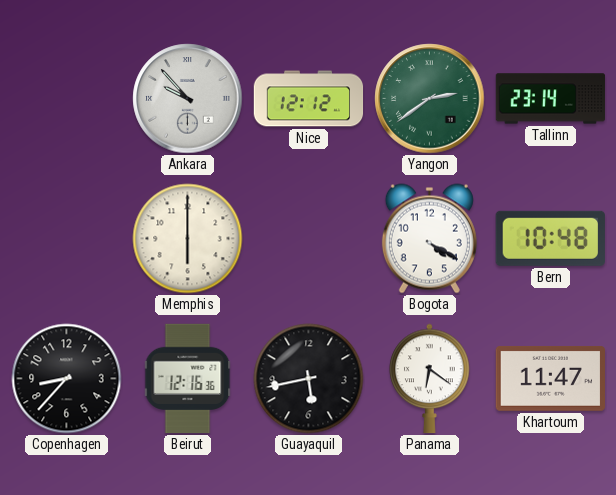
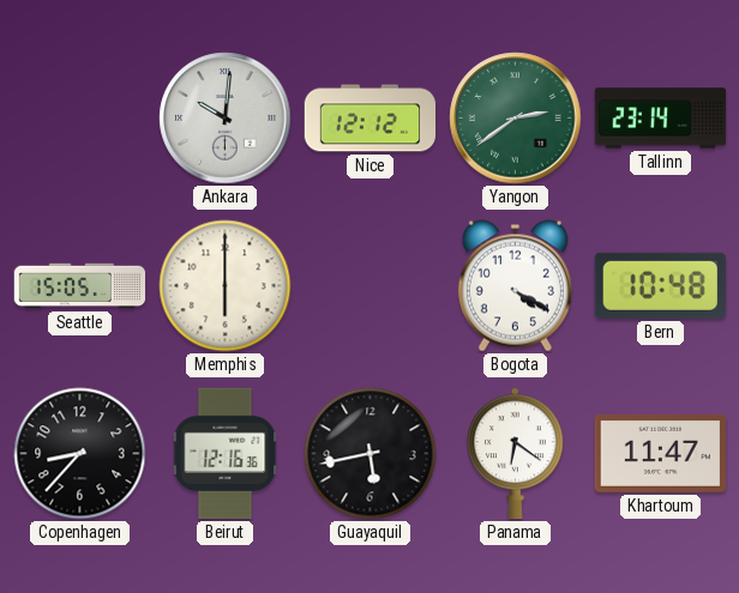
Ankara: 9:53 -> 10:01
Seattle: none -> 15:05
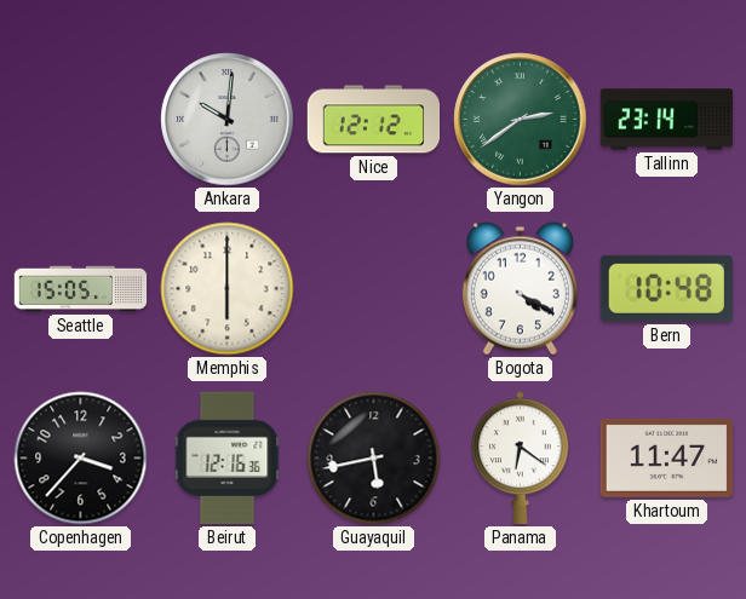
Copenhagen: 8:37 -> 3:37
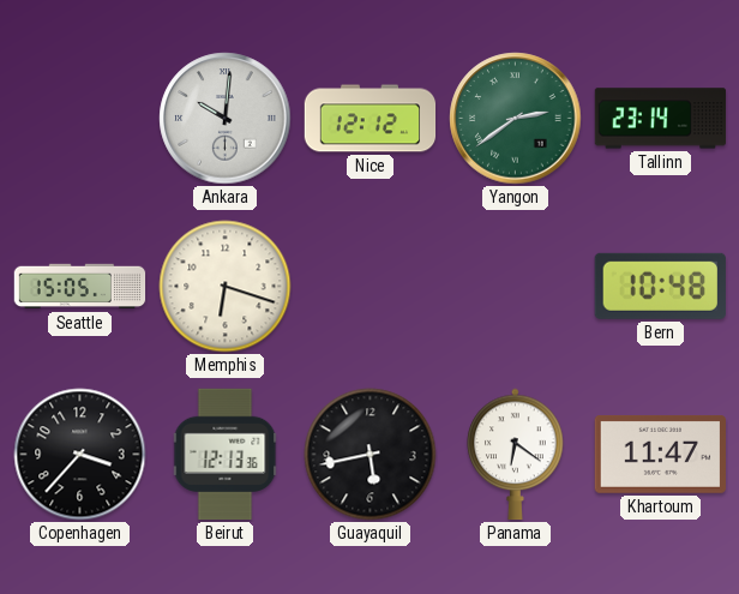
Memphis: 6:00 -> 6:18
Bogota: 4:20 -> none
Beirut: 12:16 -> 12:13
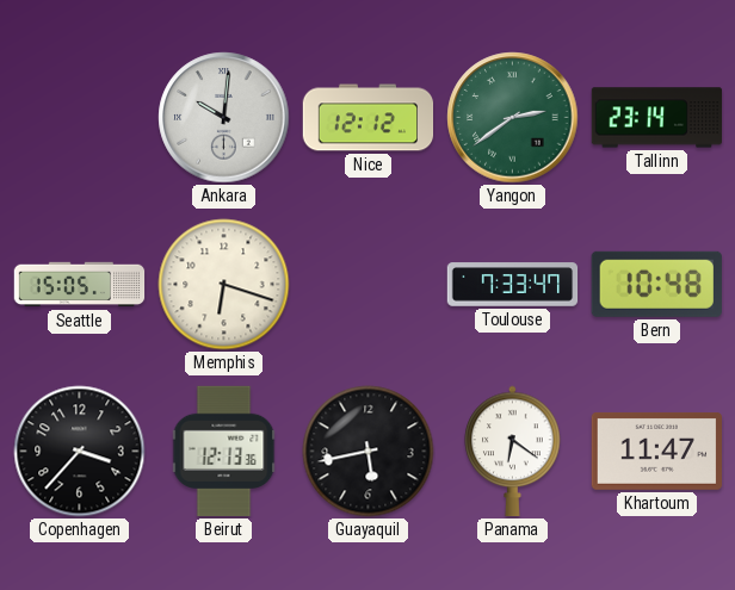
Toulouse: none -> 7:33
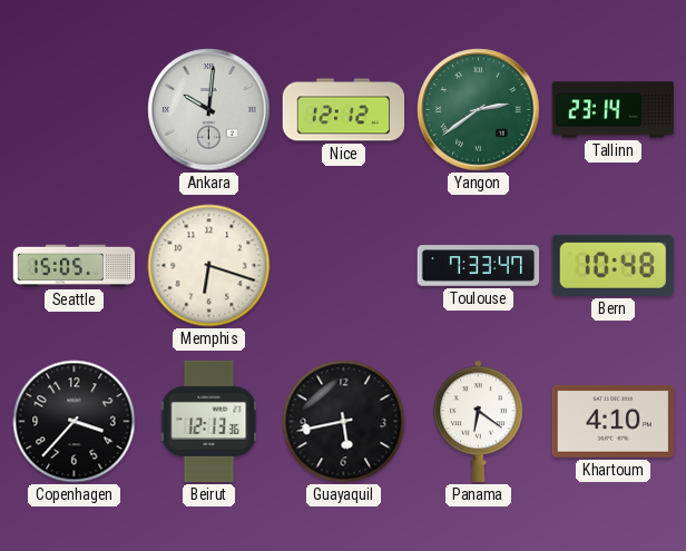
Khartoum: 11:47 -> 4:10
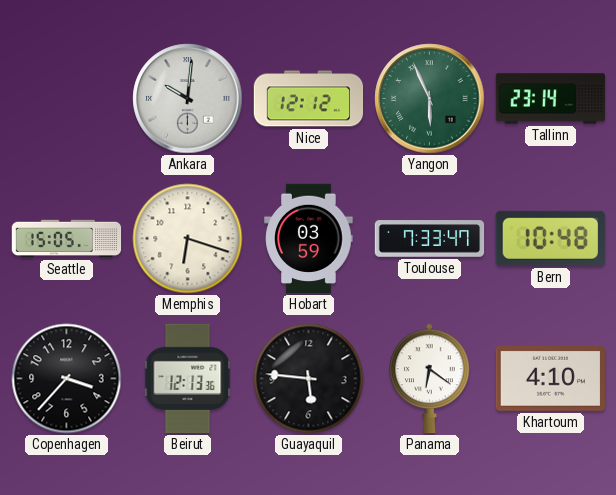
Yangon: 2:39 -> 5:56
Hobart: none -> 03:59
Guayaquil: 5:43 -> 5:46
